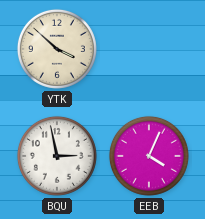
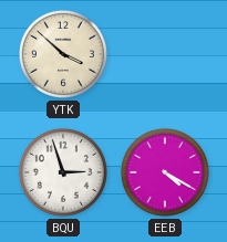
BQU: 2:58 -> 2:57
EEB: 4:04 -> 4:20
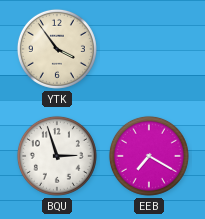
YTK: 3:52 -> 3:54
EEB: 4:20 -> 7:20
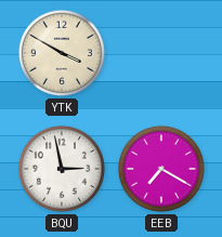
YTK: 3:54 -> 3:50
BQU: 2:57 -> 2:58
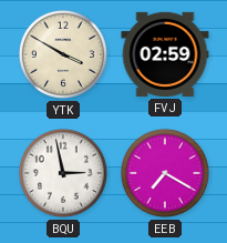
FVJ: none -> 02:59
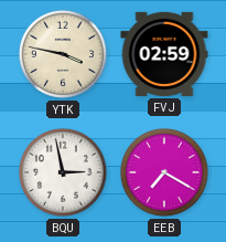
YTK: 3:50 -> 3:47
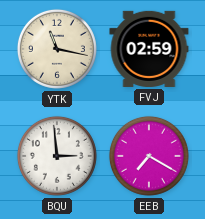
YTK: 3:47 -> 11:17
BQU: 2:58 -> 2:59
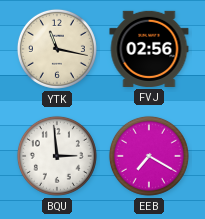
FVJ: 02:59 -> 02:56
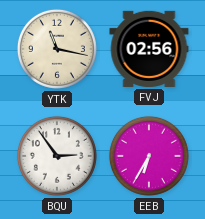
BQU: 2:59 -> 2:54
EEB: 7:20 -> 6:35
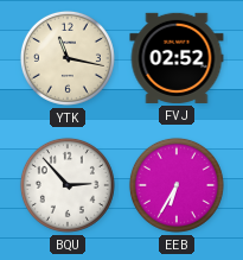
FVJ: 02:56 -> 02:52
BQU: 2:54 -> 2:53
